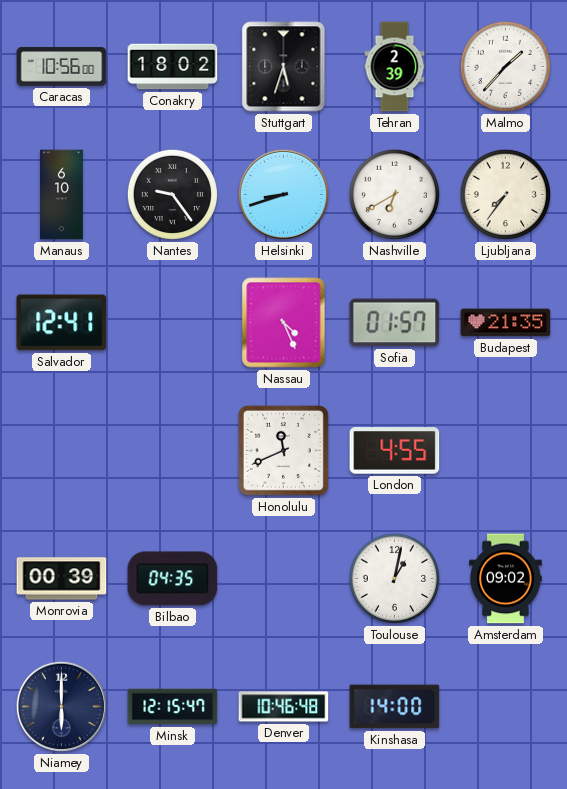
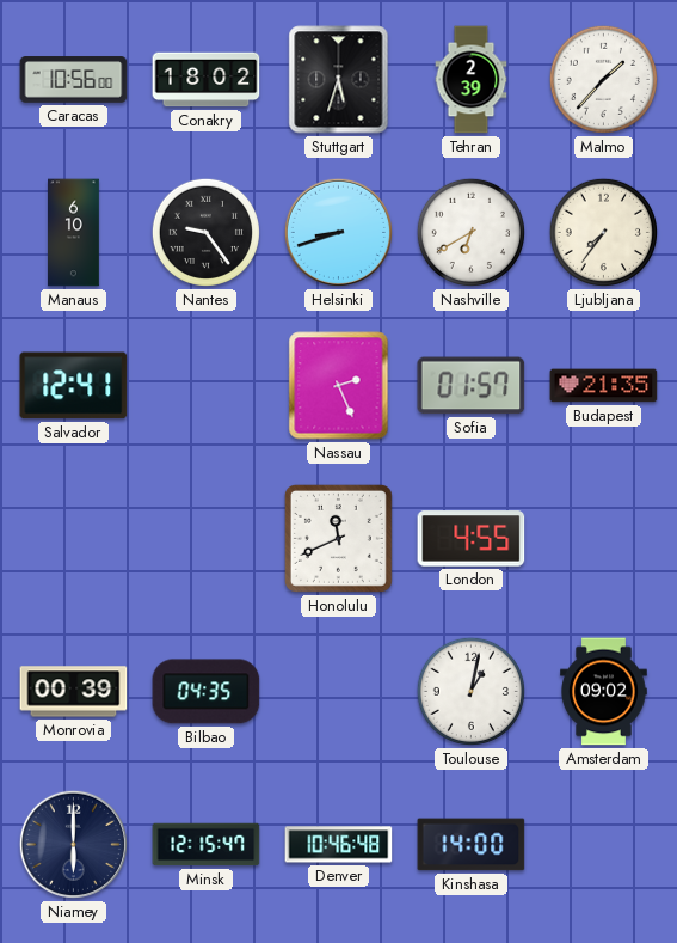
Nassau: 4:26 -> 2:26
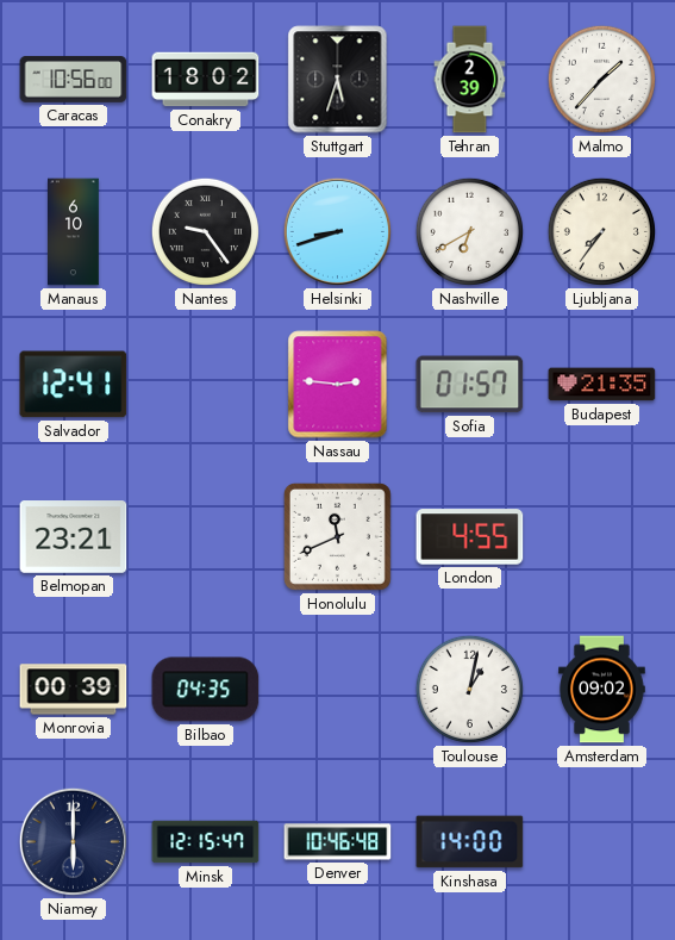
Nassau: 2:26 -> 2:46
Belmopan: none -> 23:21
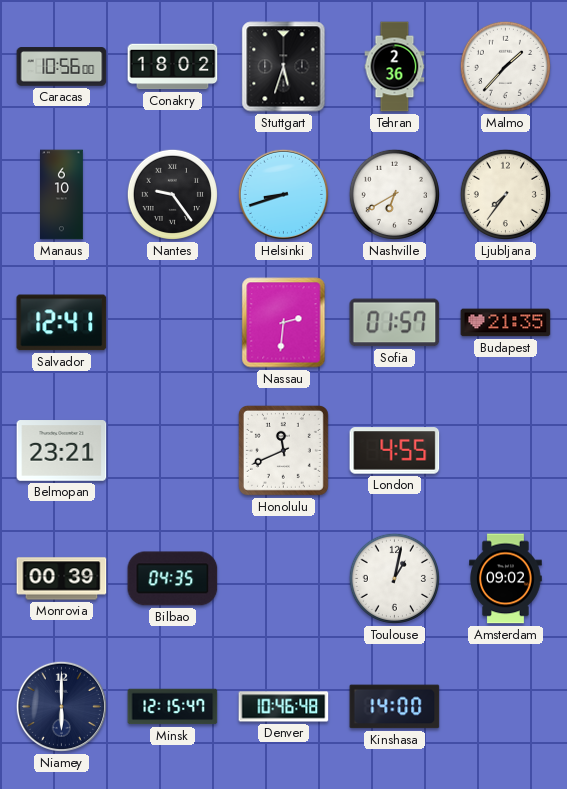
Tehran: 2:39 -> 2:36
Nassau: 2:46 -> 2:31
